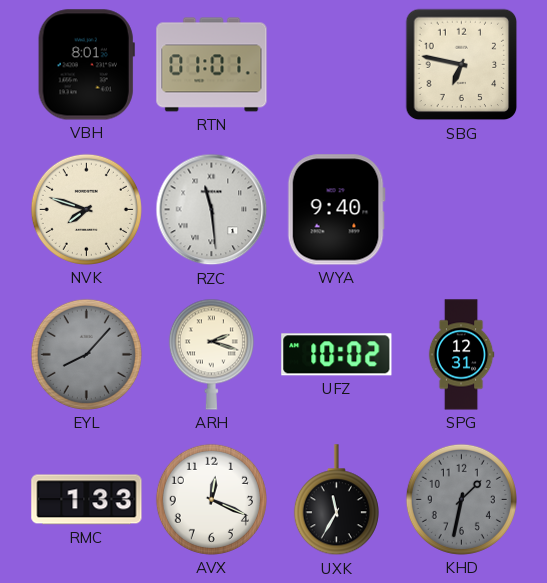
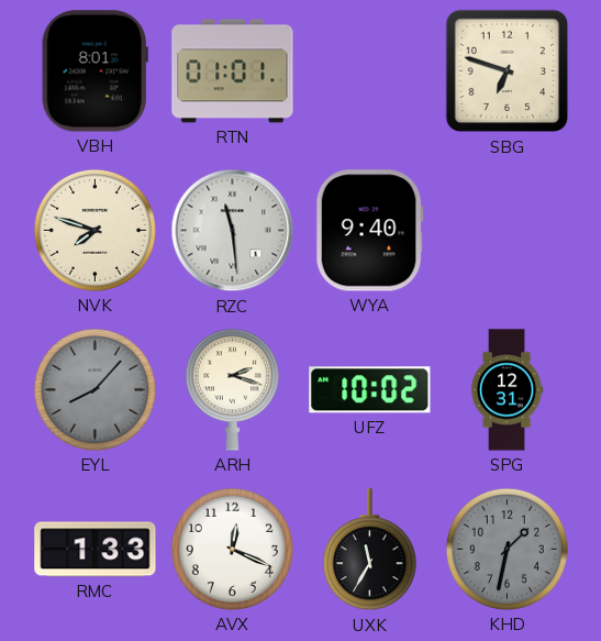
SBG: 6:47 -> 6:48
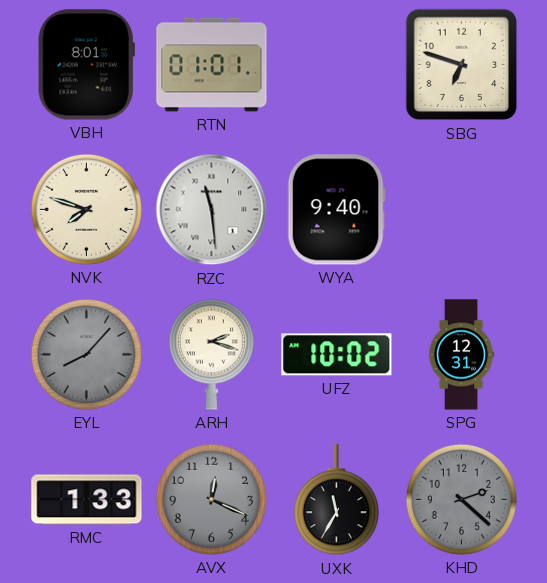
AVX dial: white -> grey
KHD: 1:32 -> 2:22
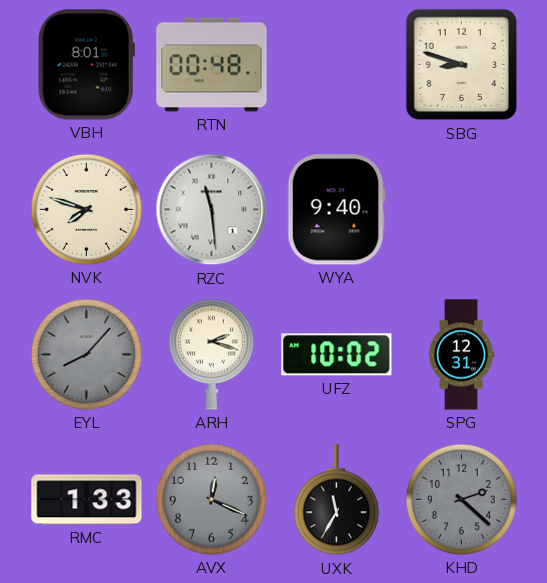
RTN: 01:01 -> 00:48
SBG: 6:48 -> 8:48
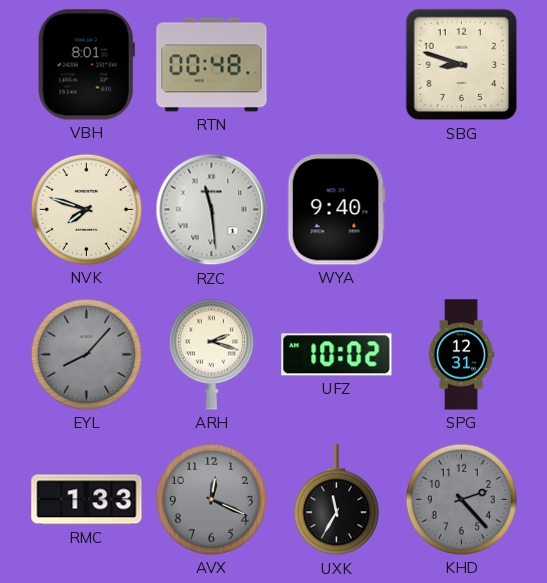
KHD: 2:22 -> 2:23
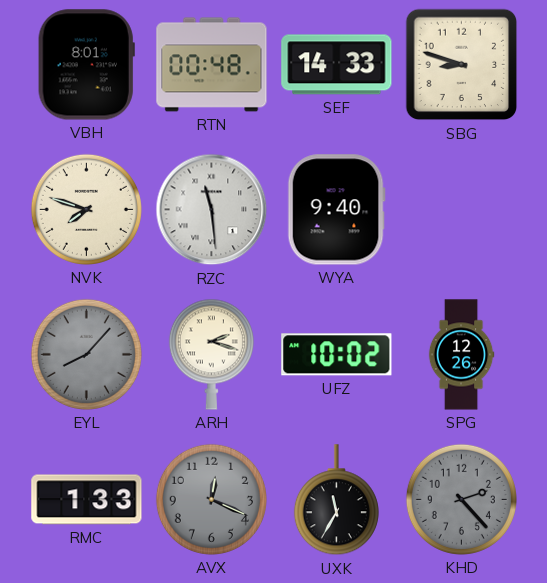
SEF: none -> 14:33
SPG: 12:31 -> 12:26
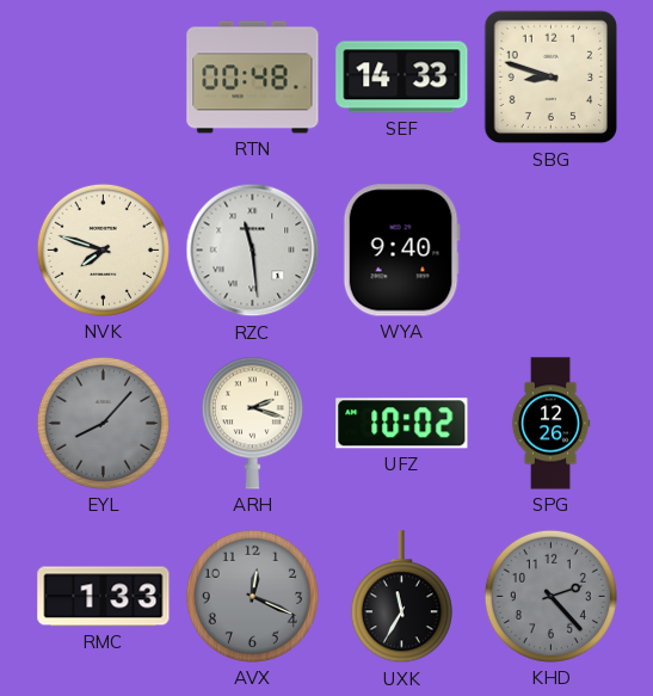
VBH: 8:01 -> none
